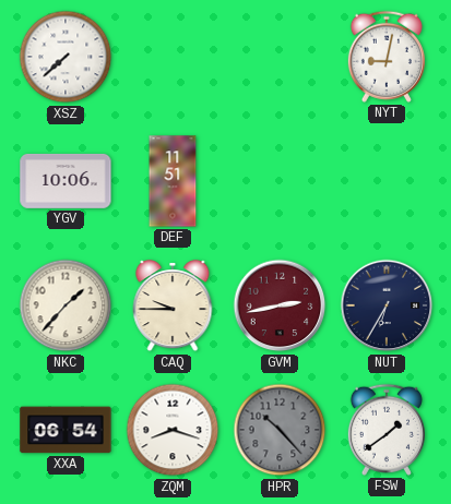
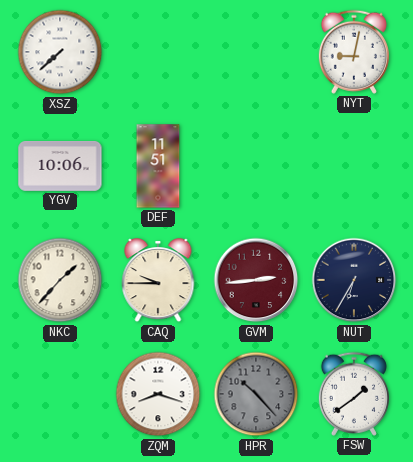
GVM: 2:43 -> 2:44
XXA: 06:54 -> none
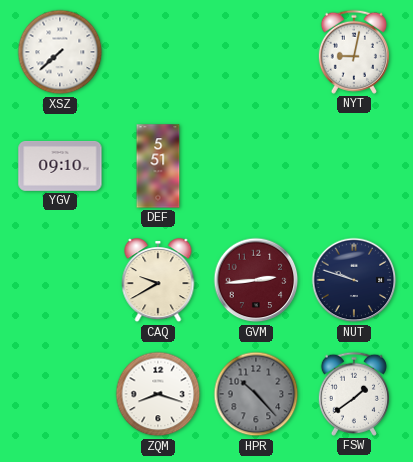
YGV: 10:06 -> 09:10
DEF: 11:51 -> 5:51
NKC: 1:37 -> none
CAQ: 9:45 -> 9:40
NUT: 6:35 -> 9:48
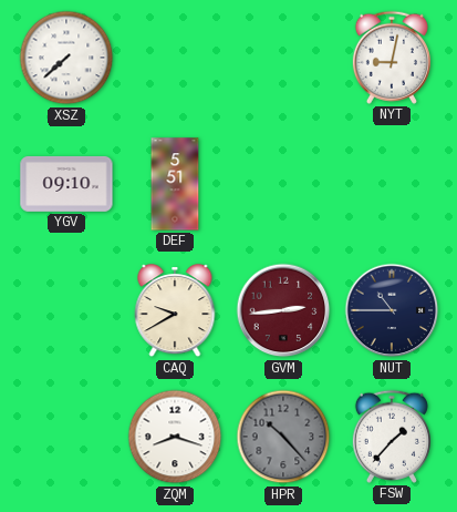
NUT: 9:48 -> 10:45
FSW: 1:39 -> 1:37
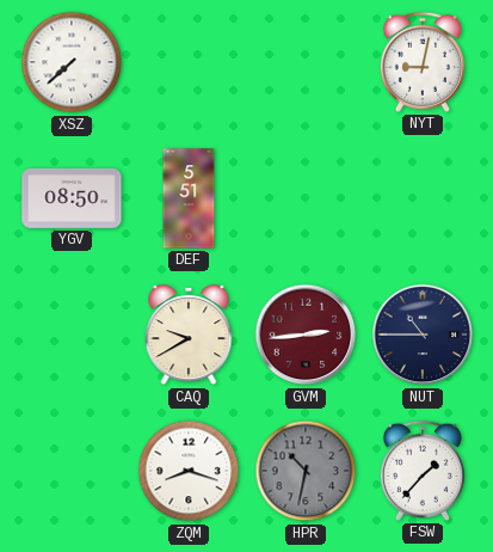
YGV: 09:10 -> 08:50
HPR: 10:23 -> 10:32
